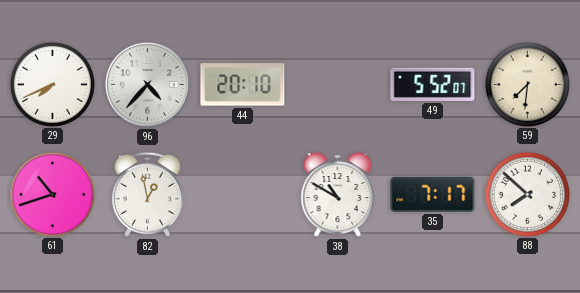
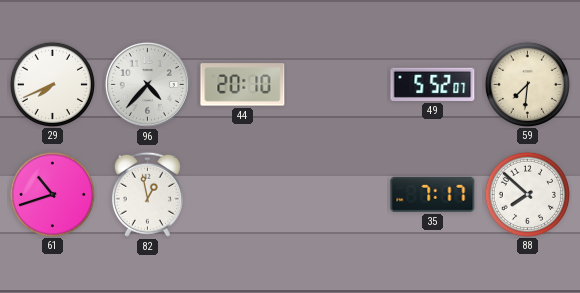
38: 10:50 -> none
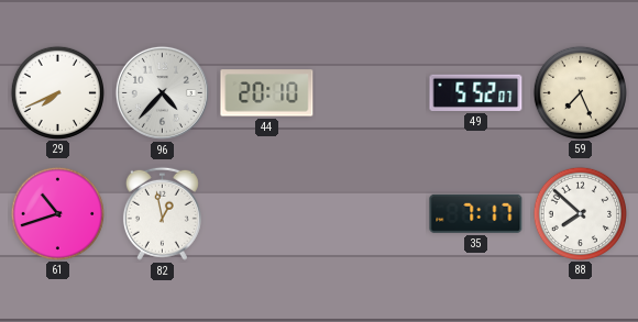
59: 7:31 -> 7:26
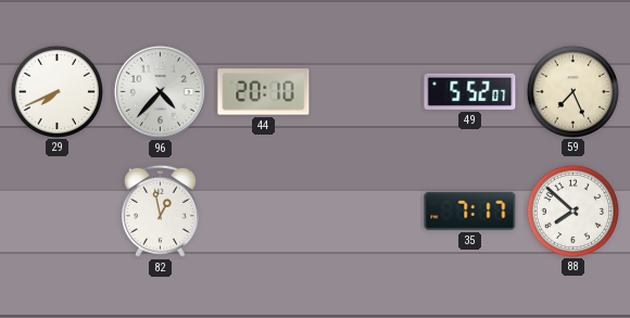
61: 10:42 -> none
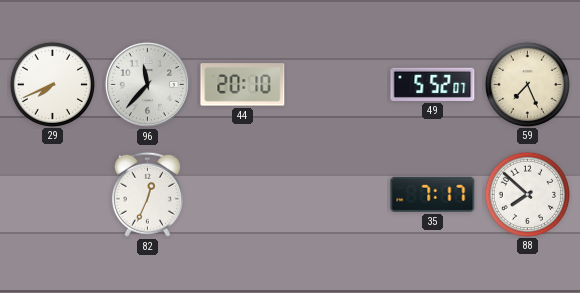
96: 4:37 -> 11:37
82: 12:58 -> 12:34
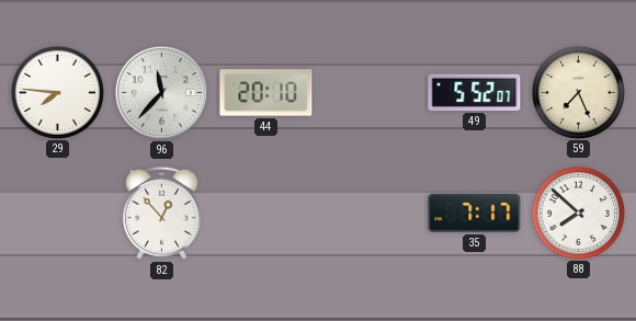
29: 7:41 -> 7:46
82: 12:34 -> 12:53
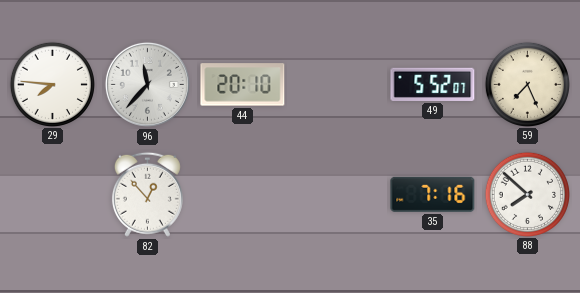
35: 7:17 -> 7:16
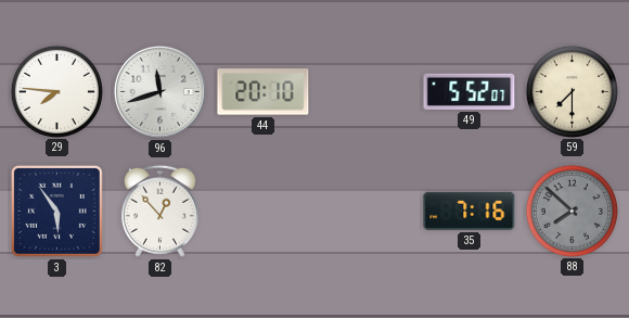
96: 11:37 -> 11:42
59: 7:26 -> 7:30
3: none -> 5:54
88 dial: white -> grey
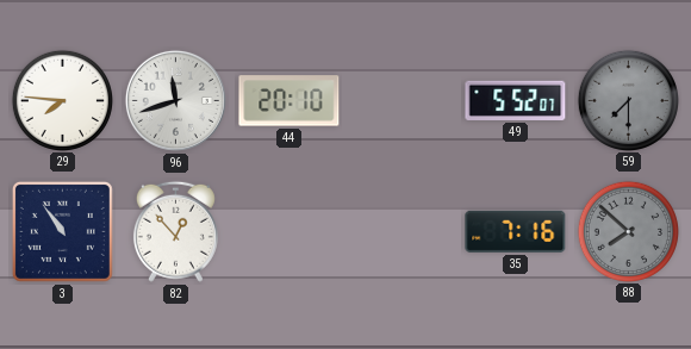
59 dial: cream -> grey
3: 5:54 -> 10:54
